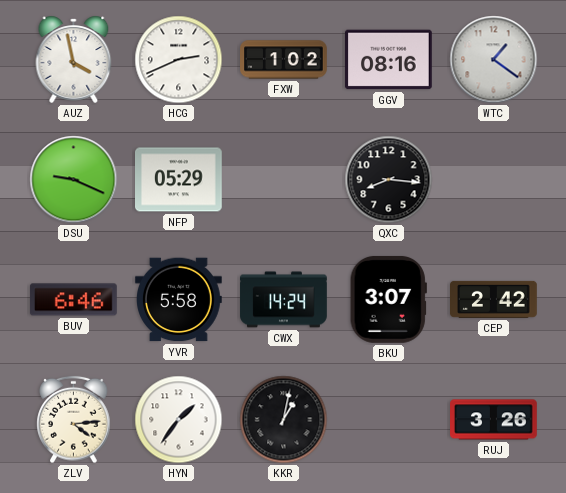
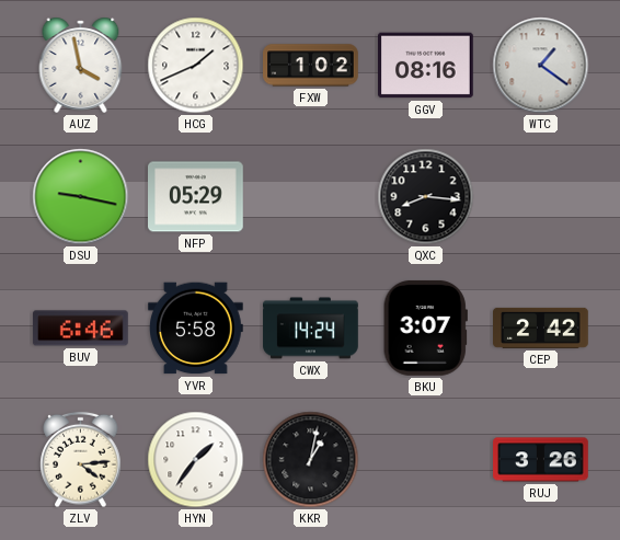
HCG: 2:41 -> 1:41
DSU: 9:19 -> 9:17
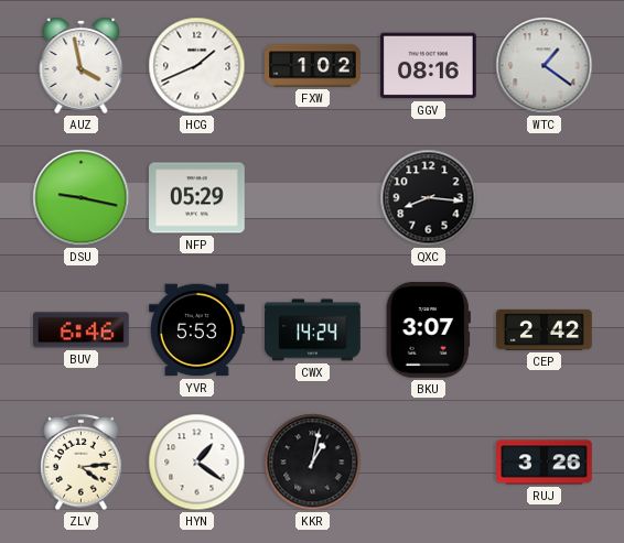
YVR: 5:58 -> 5:53
HYN: 1:36 -> 1:21
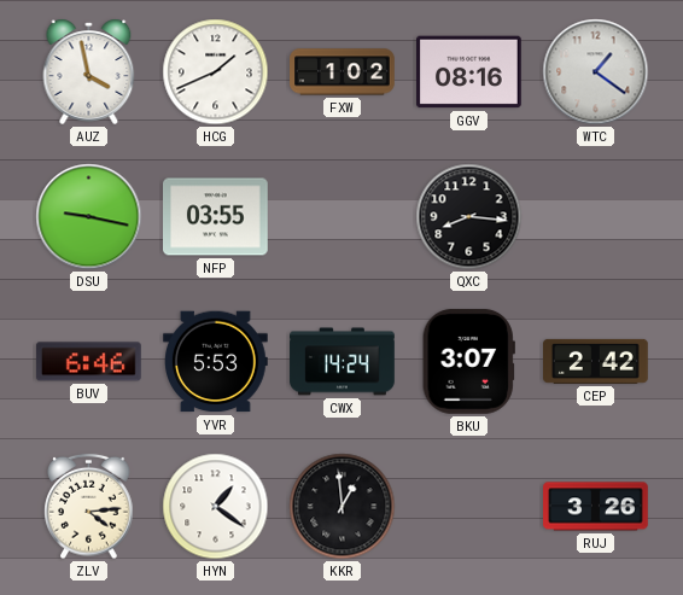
NFP: 05:29 -> 03:55
KKR: 1:02 -> 12:59
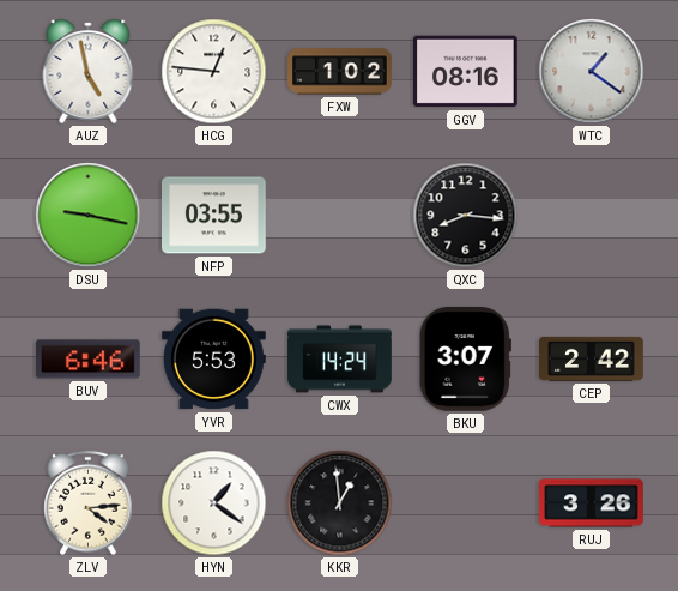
AUZ: 3:58 -> 4:58
HCG: 1:41 -> 12:46
